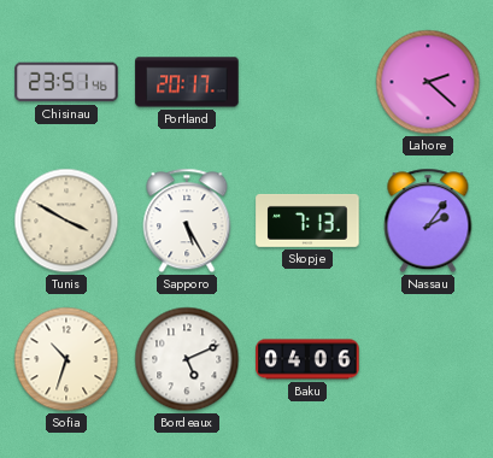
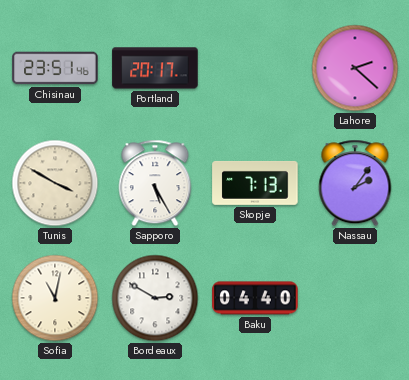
Sofia: 10:33 -> 11:02
Bordeaux: 5:11 -> 2:50
Baku: 04:06 -> 04:40
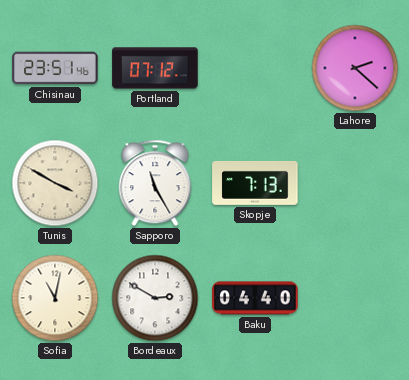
Portland: 20:17 -> 07:12
Sapporo: 5:25 -> 11:25
Nassau: 2:06 -> none
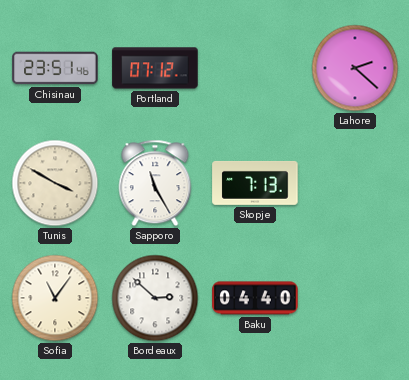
Sofia: 11:02 -> 11:06
Bordeaux: 2:50 -> 2:52
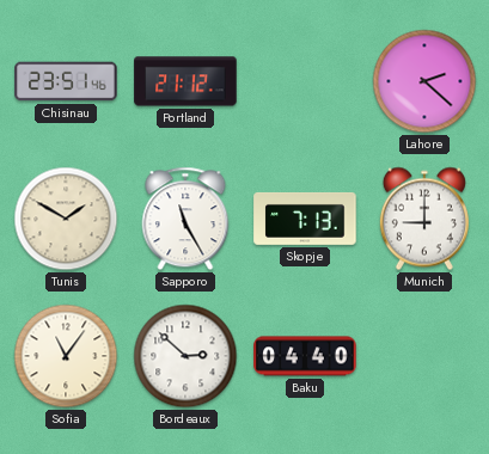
Portland: 07:12 -> 21:12
Tunis: 3:50 -> 1:50
Munich: none -> 9:00
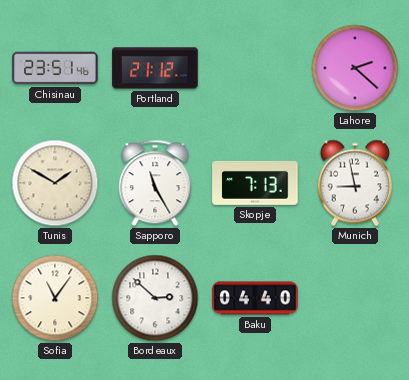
Munich: 9:00 -> 8:58
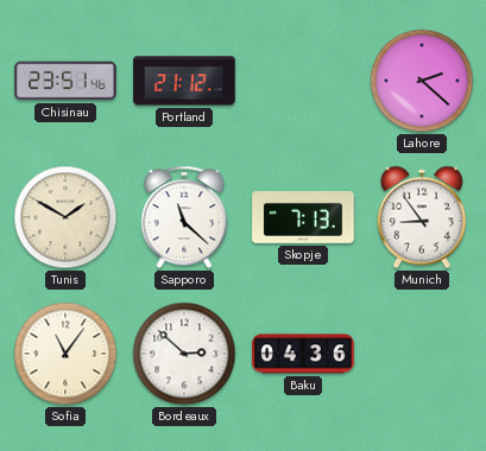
Sapporo: 11:25 -> 11:22
Munich: 8:58 -> 8:54
Baku: 04:40 -> 04:36
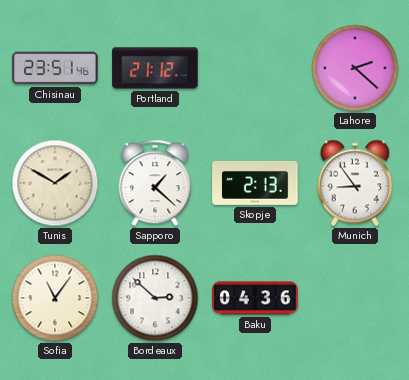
Sapporo: 11:22 -> 1:22
Skopje: 7:13 -> 2:13
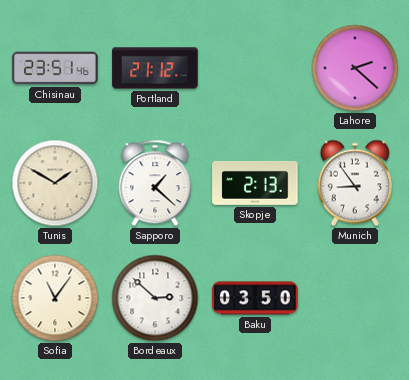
Baku: 04:36 -> 03:50
